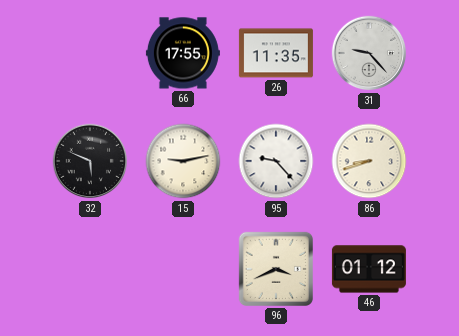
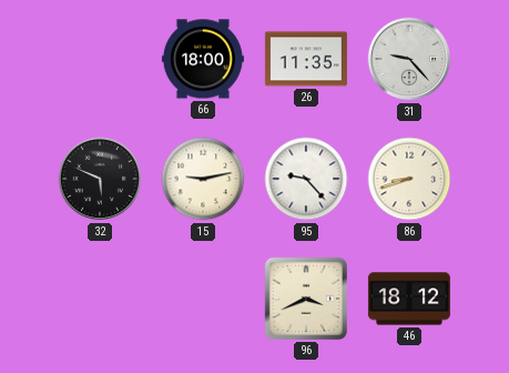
66: 17:55 -> 18:00
46: 01:12 -> 18:12
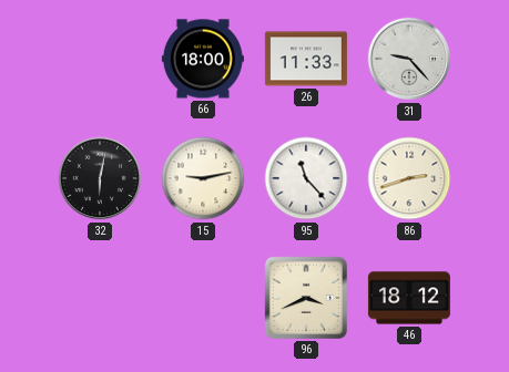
26: 11:35 -> 11:33
32: 5:49 -> 6:02
95: 9:23 -> 11:23
86: 8:42 -> 2:42
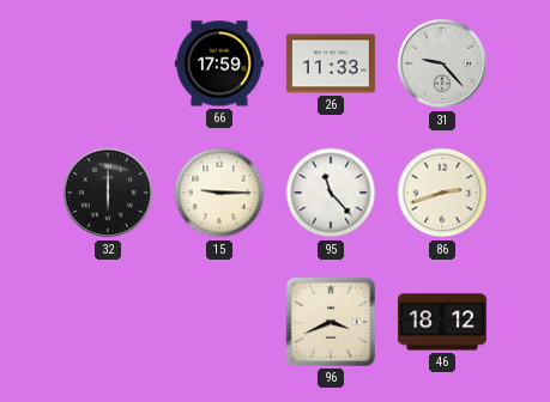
66: 18:00 -> 17:59
32: 6:02 -> 6:00
15: 9:13 -> 9:15
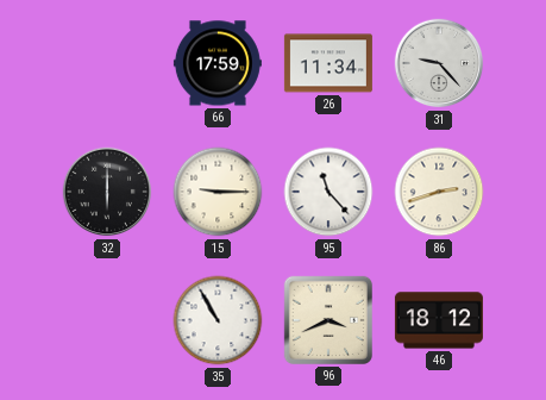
26: 11:33 -> 11:34
35: none -> 10:55
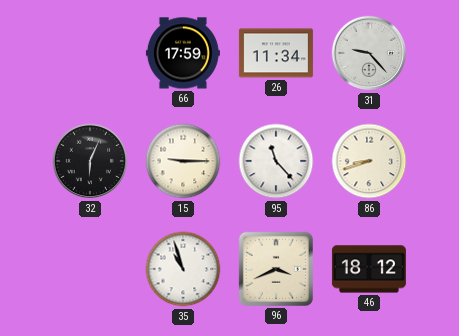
32: 6:00 -> 6:04
86: 2:42 -> 8:42
35: 10:55 -> 10:57
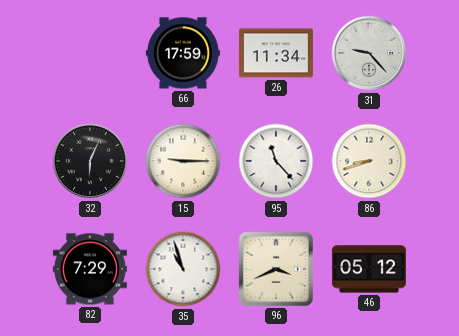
82: none -> 7:29
46: 18:12 -> 05:12
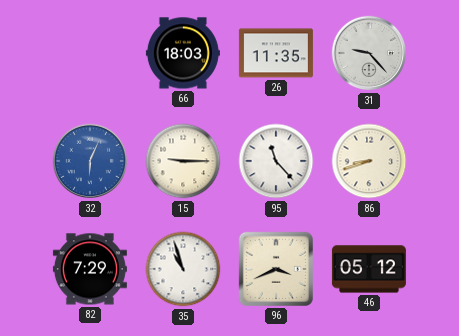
66: 17:59 -> 18:03
26: 11:34 -> 11:35
32 dial: black -> blue
